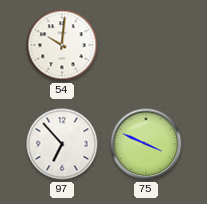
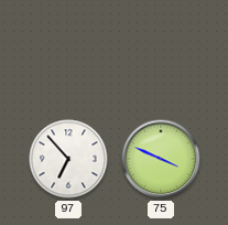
54: 10:01 -> none
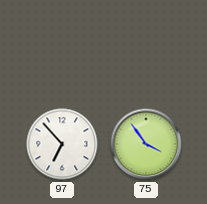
75: 3:49 -> 3:54
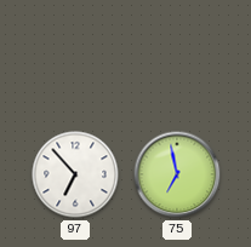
75: 3:54 -> 6:58
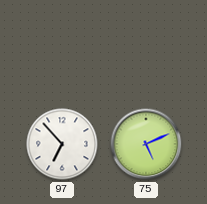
75: 6:58 -> 5:11
